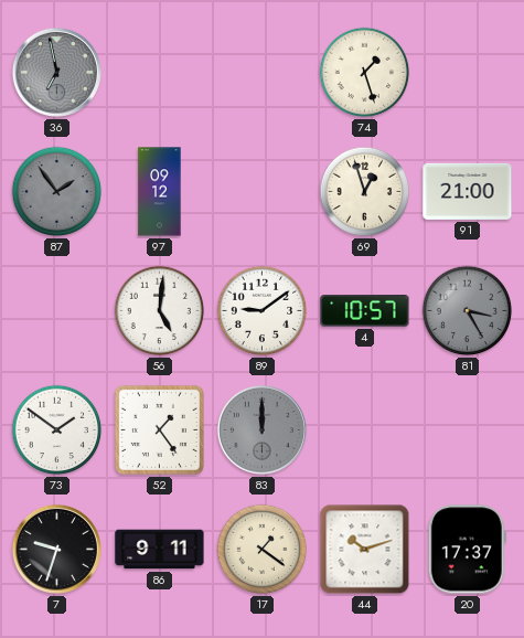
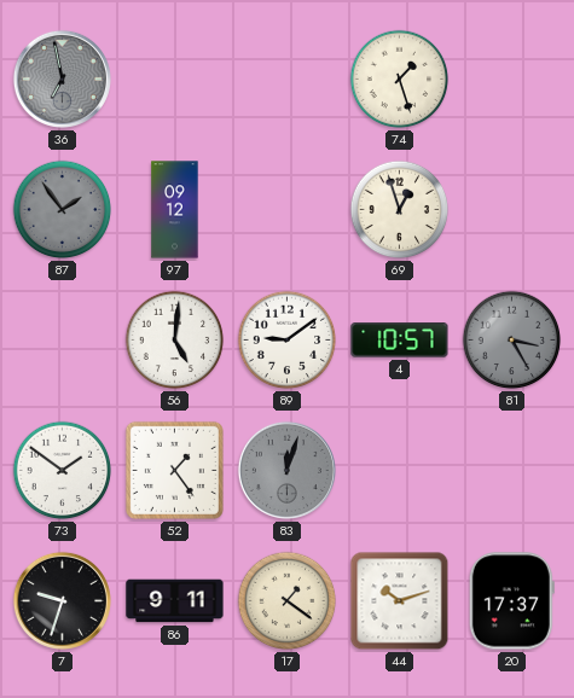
91: 21:00 -> none
83: 12:00 -> 12:03
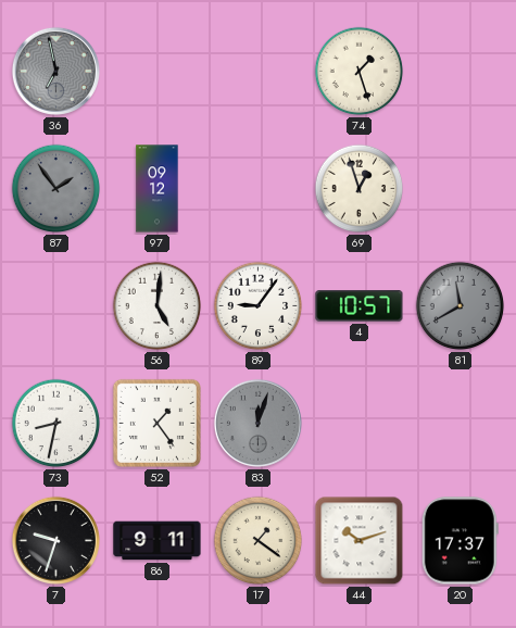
89: 9:09 -> 9:06
81: 3:25 -> 11:40
73: 1:51 -> 8:32
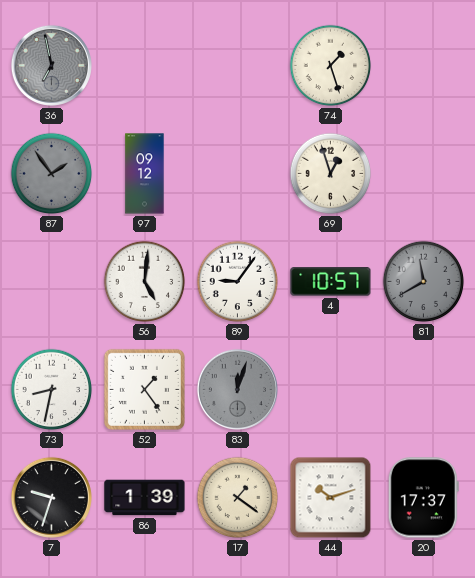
86: 9:11 -> 1:39
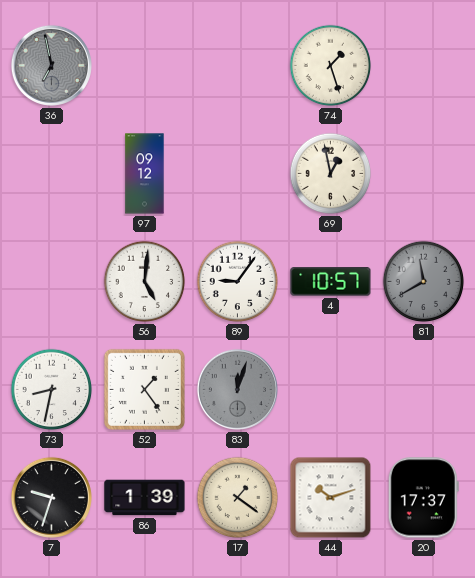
87: 1:54 -> none
69: 12:57 -> 12:58
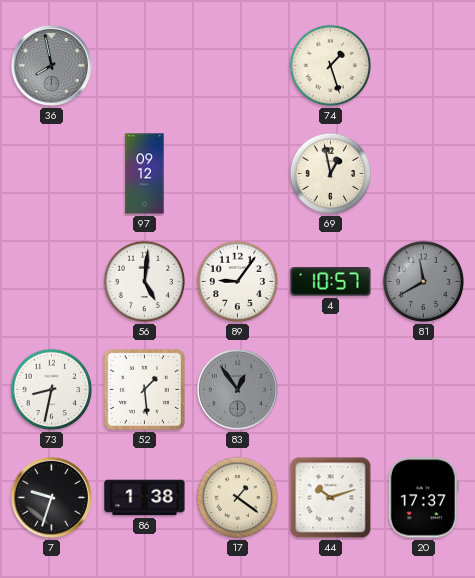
36: 6:58 -> 7:58
52: 1:24 -> 1:29
83: 12:03 -> 12:54
86: 1:39 -> 1:38
